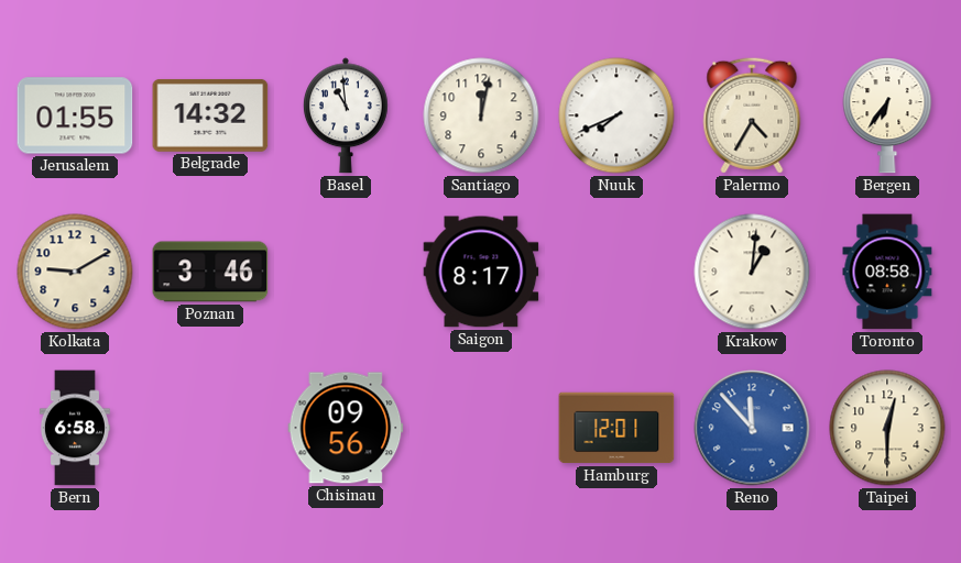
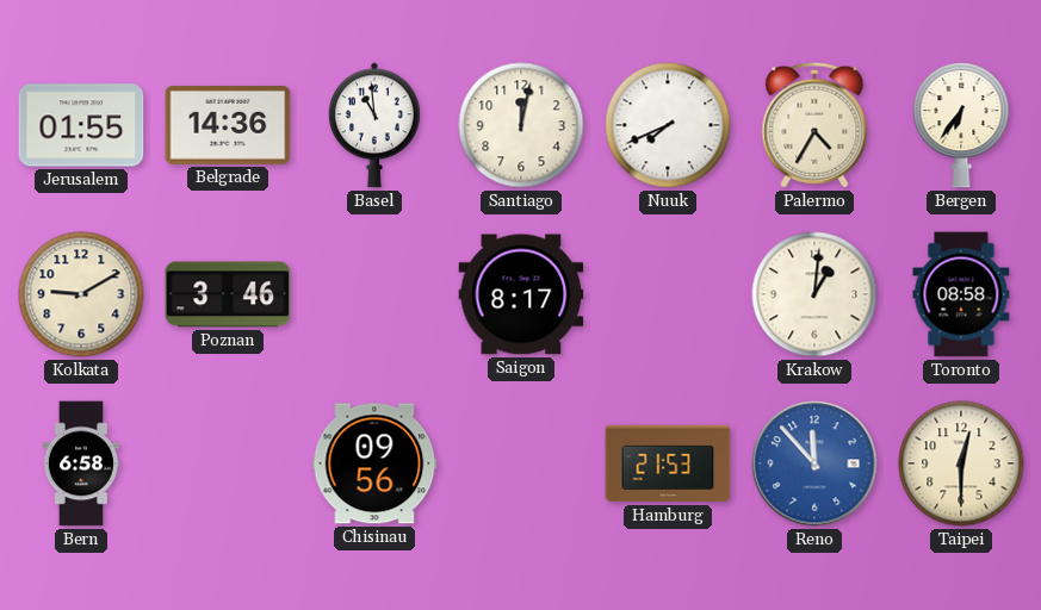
Belgrade: 14:32 -> 14:36
Hamburg: 12:01 -> 21:53
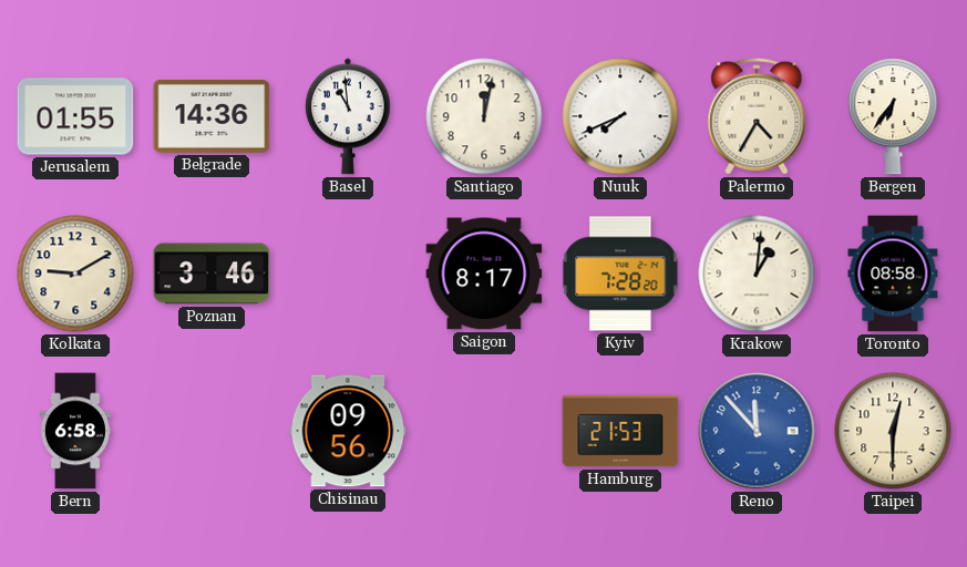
Kyiv: none -> 7:28
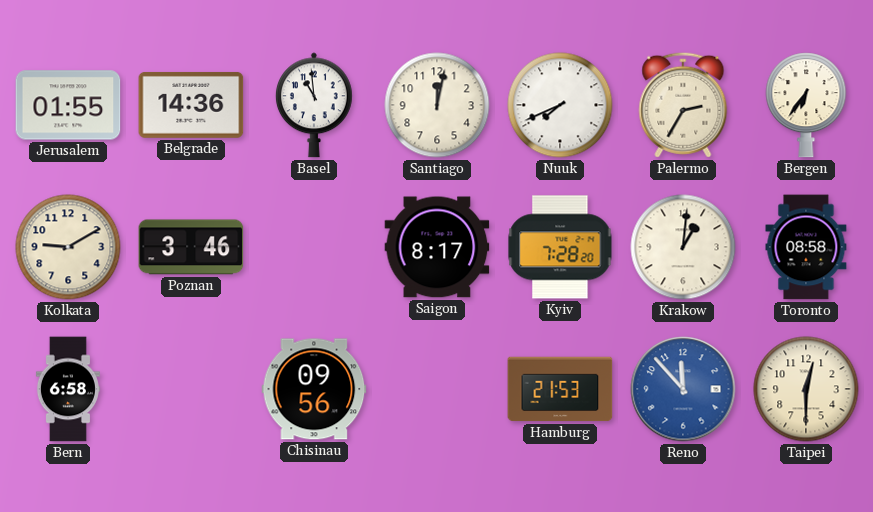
Palermo: 4:35 -> 2:35
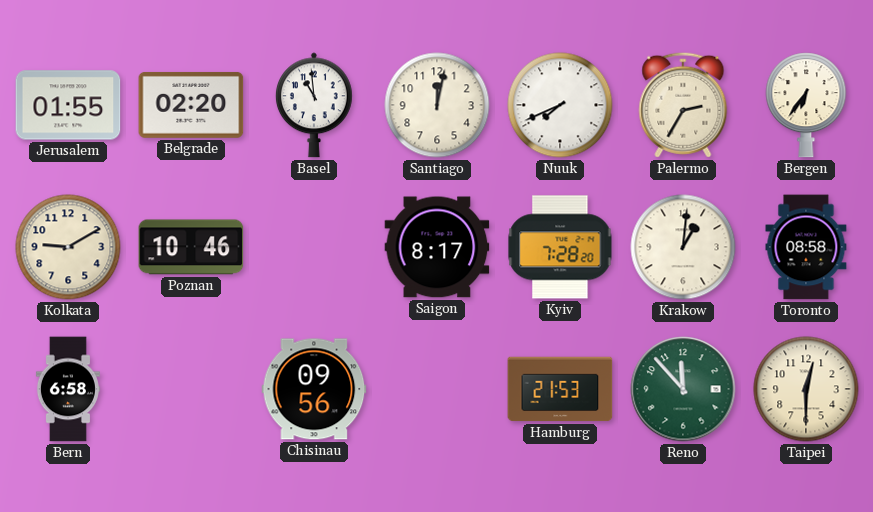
Belgrade: 14:36 -> 02:20
Poznan: 3:46 -> 10:46
Reno dial: blue -> green
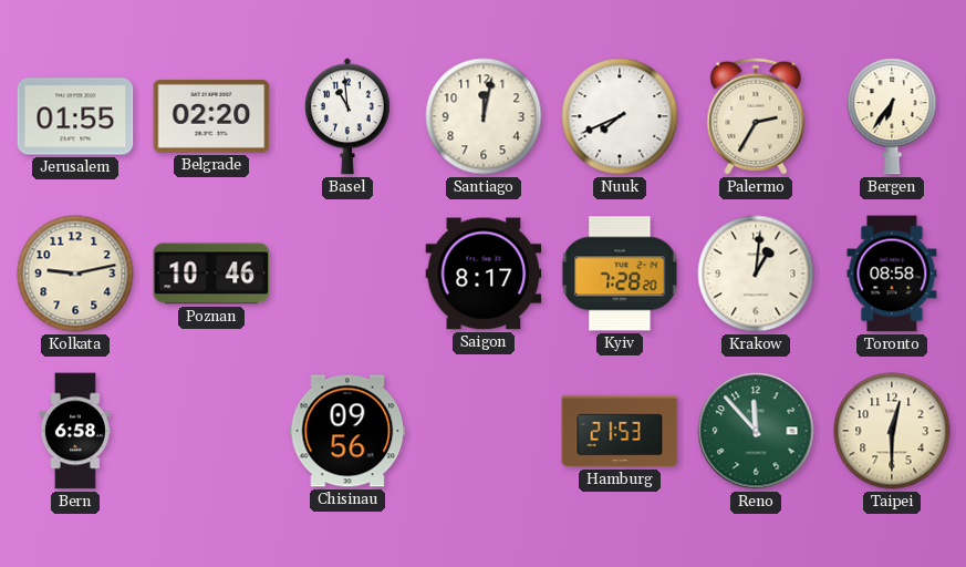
Kolkata: 9:10 -> 9:13
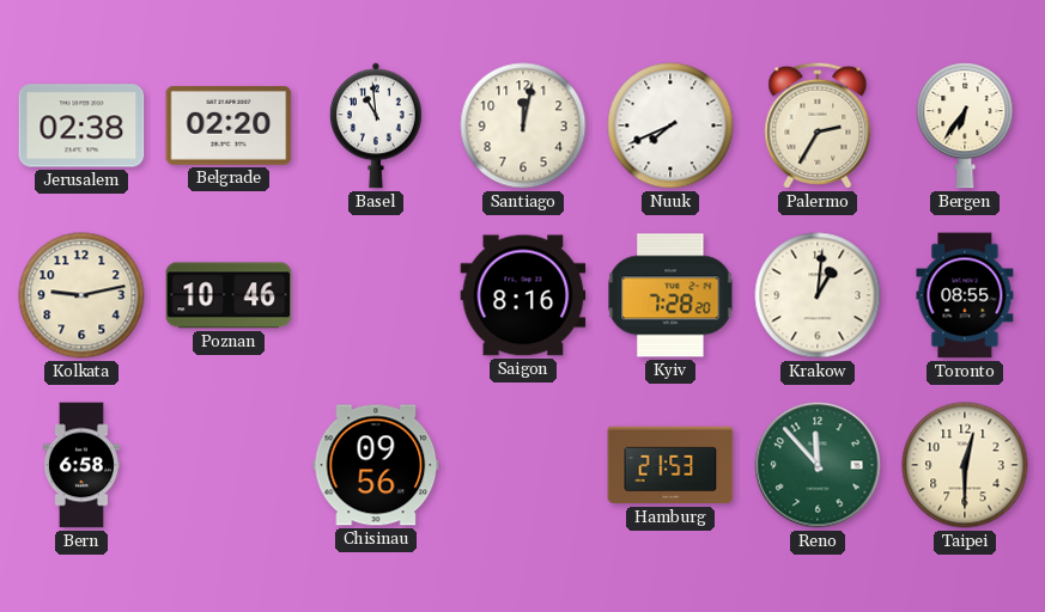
Jerusalem: 01:55 -> 02:38
Saigon: 8:17 -> 8:16
Toronto: 08:58 -> 08:55
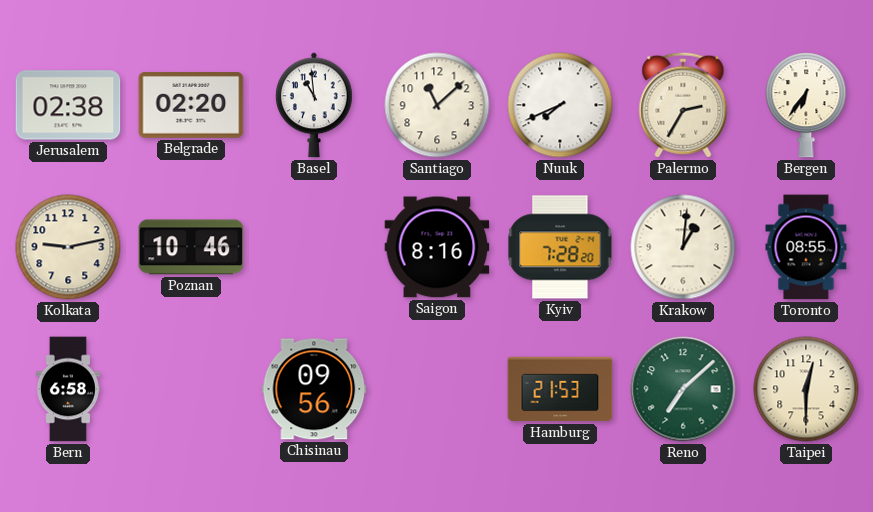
Santiago: 12:02 -> 11:08
Reno: 11:53 -> 7:08
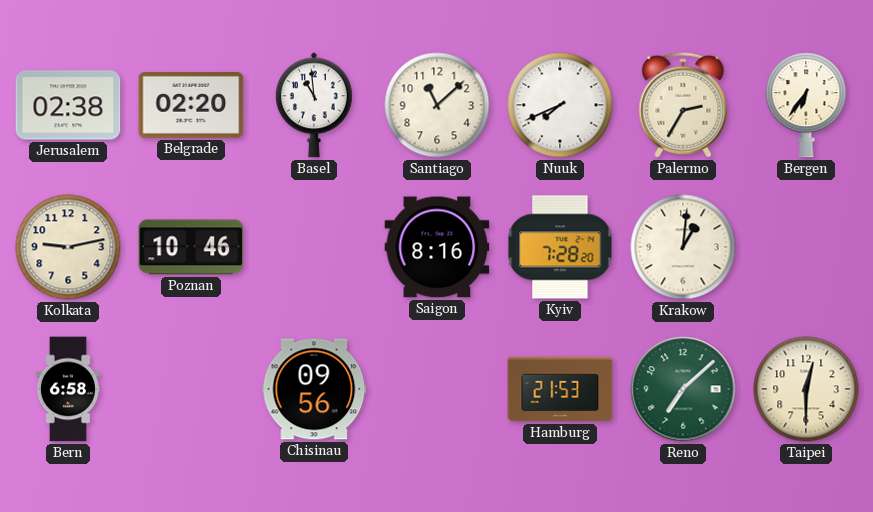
Toronto: 08:55 -> none
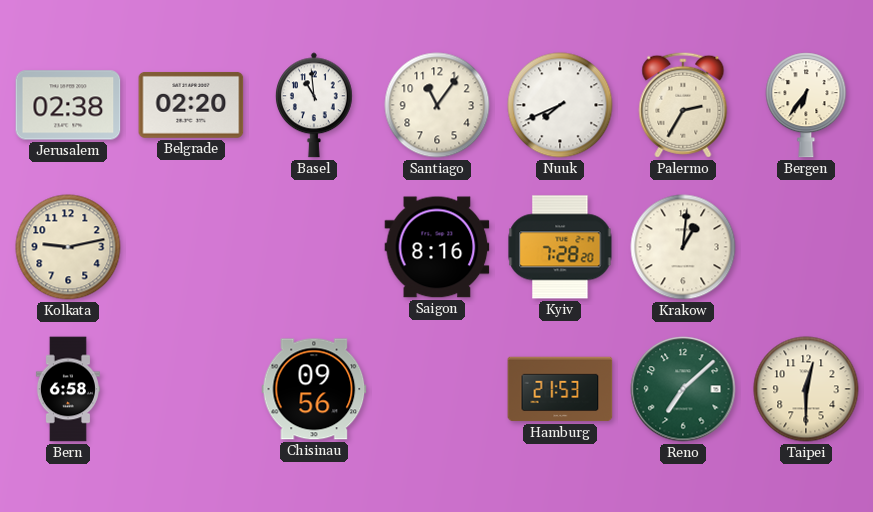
Santiago: 11:08 -> 11:06
Poznan: 10:46 -> none
